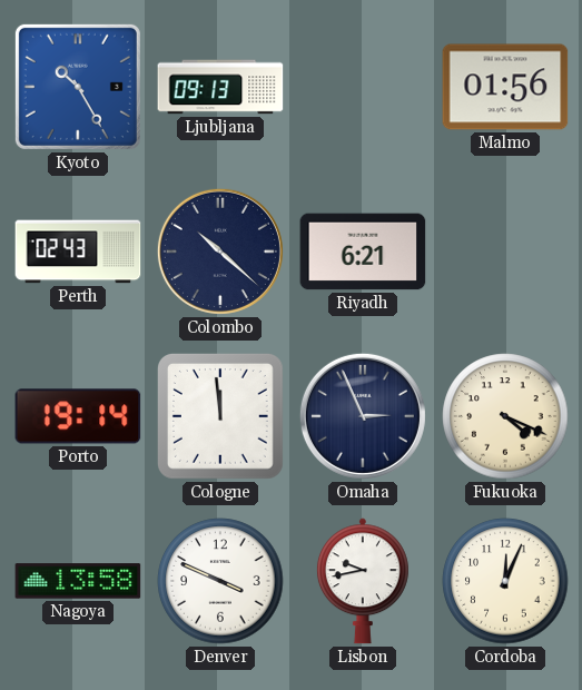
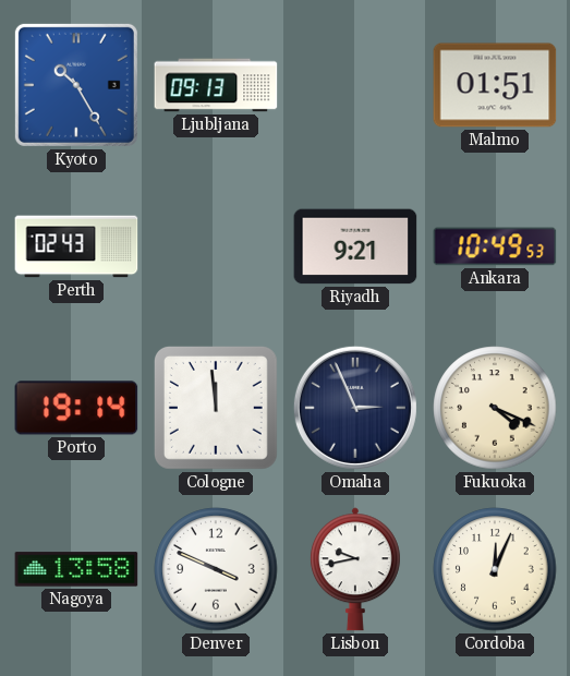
Malmo: 01:56 -> 01:51
Colombo: 10:22 -> none
Riyadh: 6:21 -> 9:21
Ankara: none -> 10:49
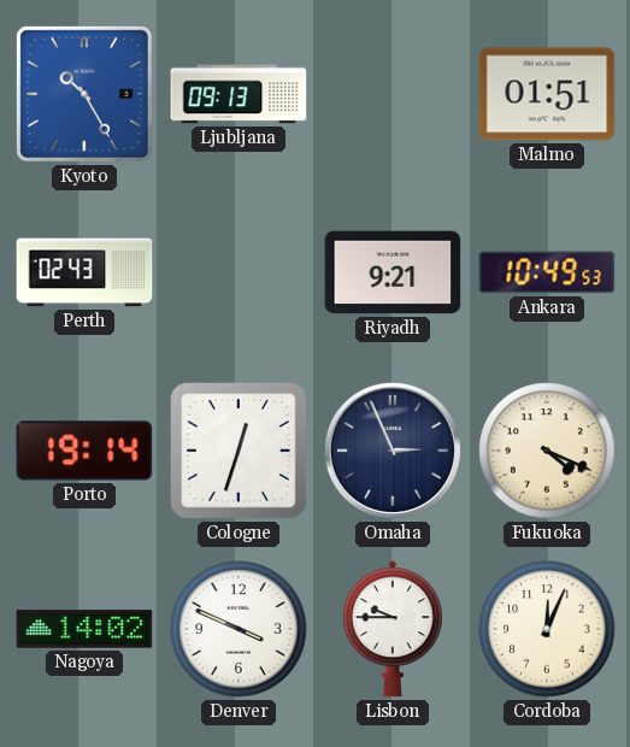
Cologne: 11:59 -> 12:33
Nagoya: 13:58 -> 14:02
Lisbon: 9:43 -> 9:45
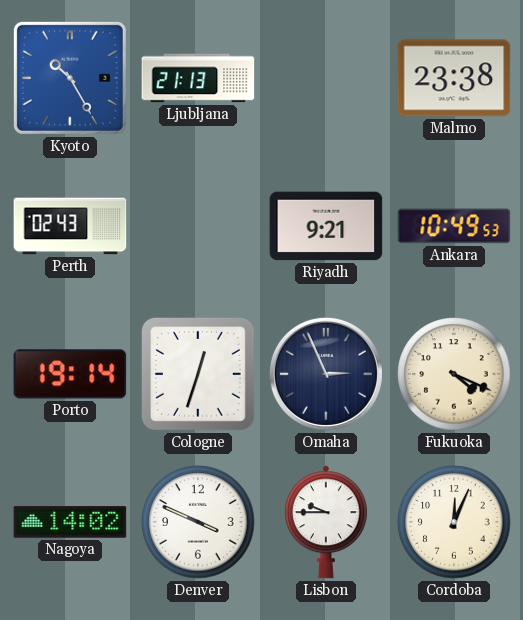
Ljubljana: 09:13 -> 21:13
Malmo: 01:51 -> 23:38
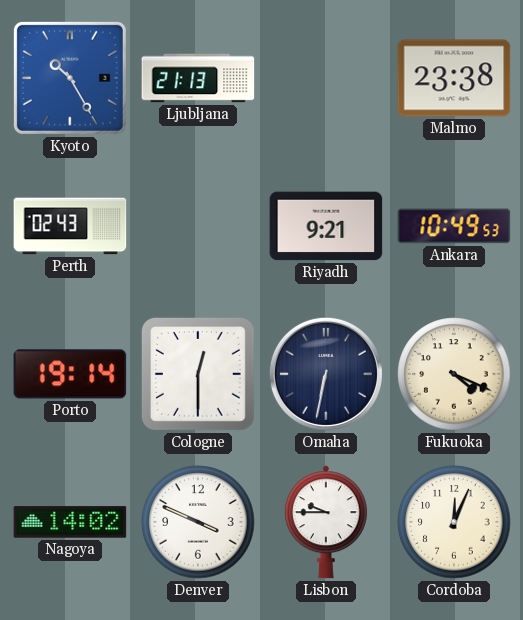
Cologne: 12:33 -> 12:30
Omaha: 2:56 -> 6:32
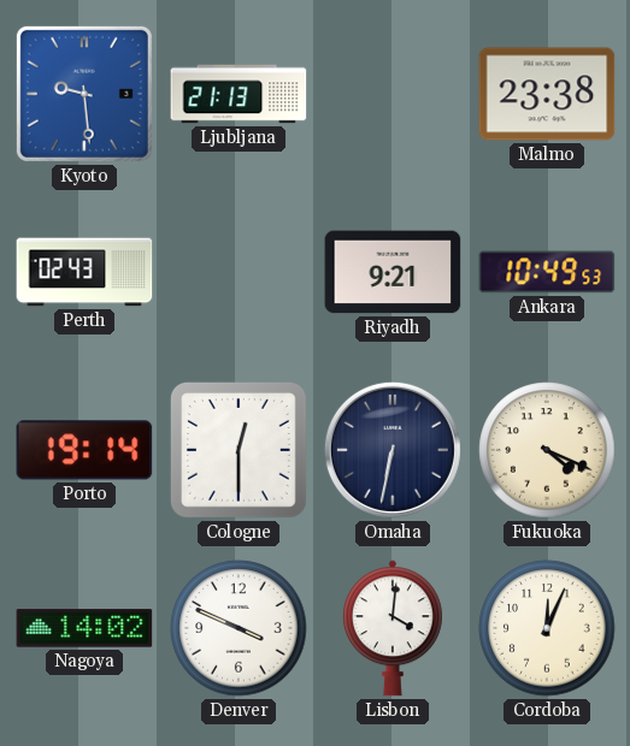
Kyoto: 10:25 -> 9:29
Lisbon: 9:45 -> 4:01
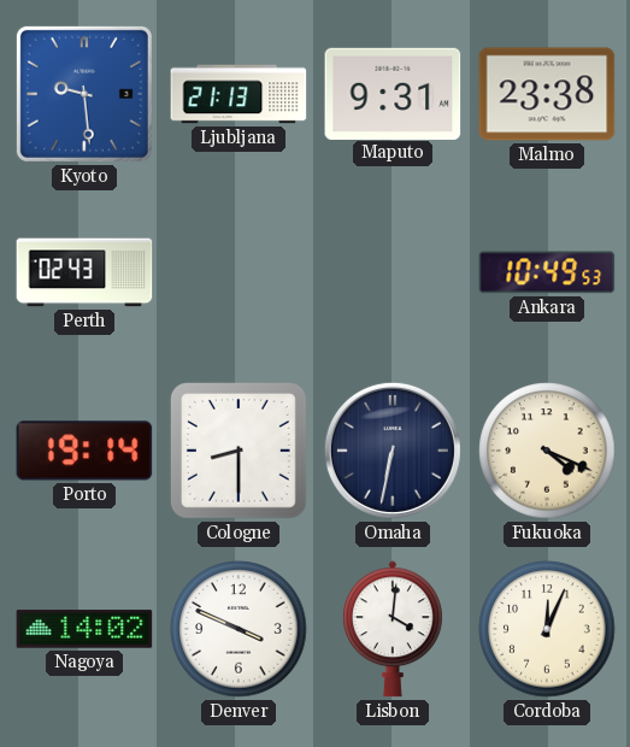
Maputo: none -> 9:31
Riyadh: 9:21 -> none
Cologne: 12:30 -> 8:30
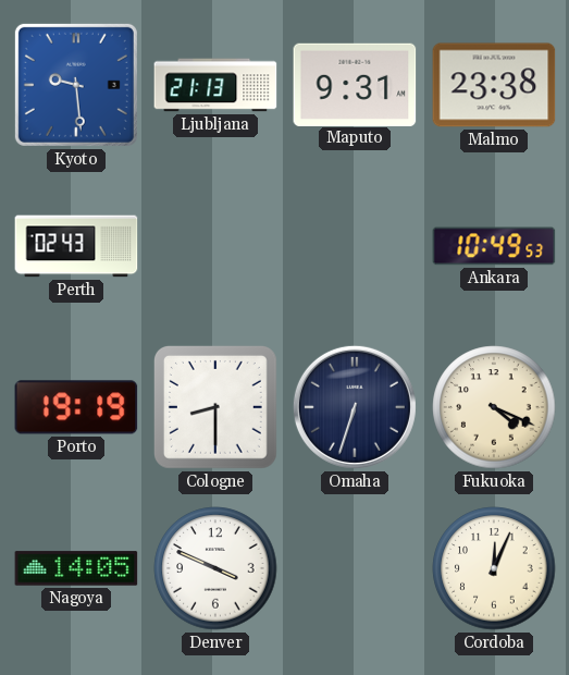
Porto: 19:14 -> 19:19
Omaha: 6:32 -> 6:33
Nagoya: 14:02 -> 14:05
Lisbon: 4:01 -> none
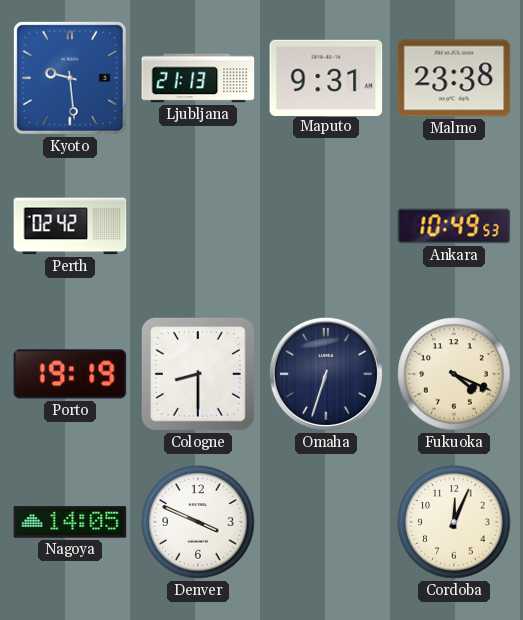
Perth: 02:43 -> 02:42
